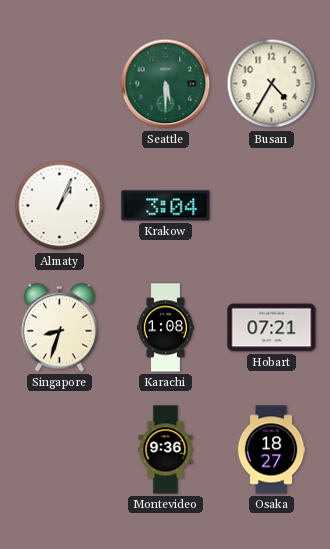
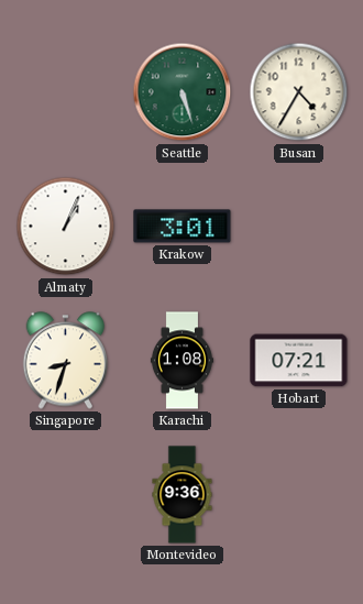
Seattle: 5:30 -> 5:27
Krakow: 3:04 -> 3:01
Osaka: 18:27 -> none
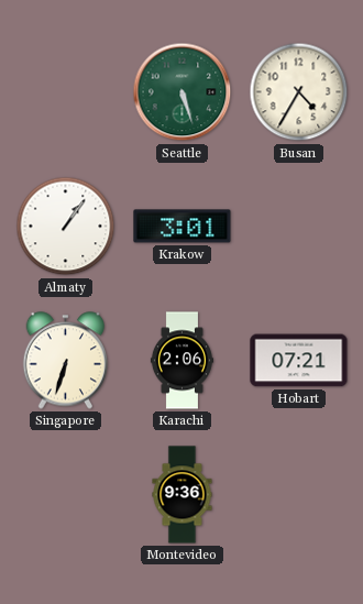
Almaty: 1:04 -> 1:06
Singapore: 8:33 -> 6:33
Karachi: 1:08 -> 2:06
